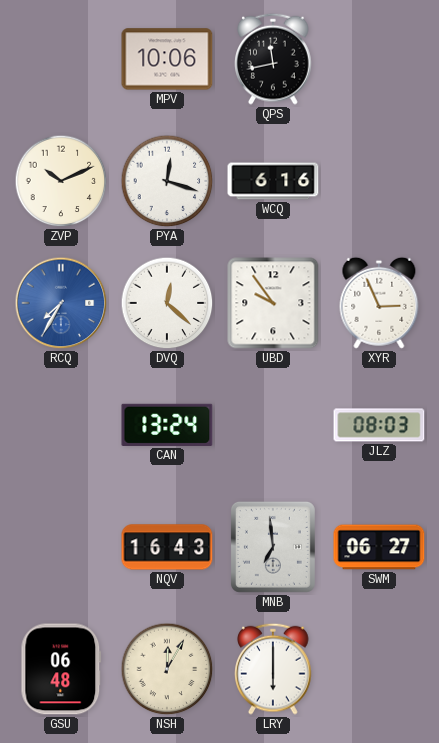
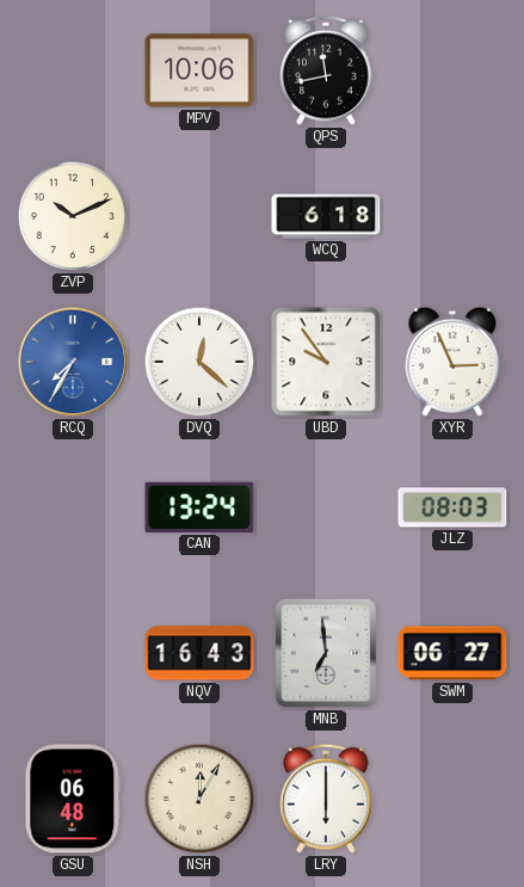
PYA: 12:18 -> none
WCQ: 6:16 -> 6:18
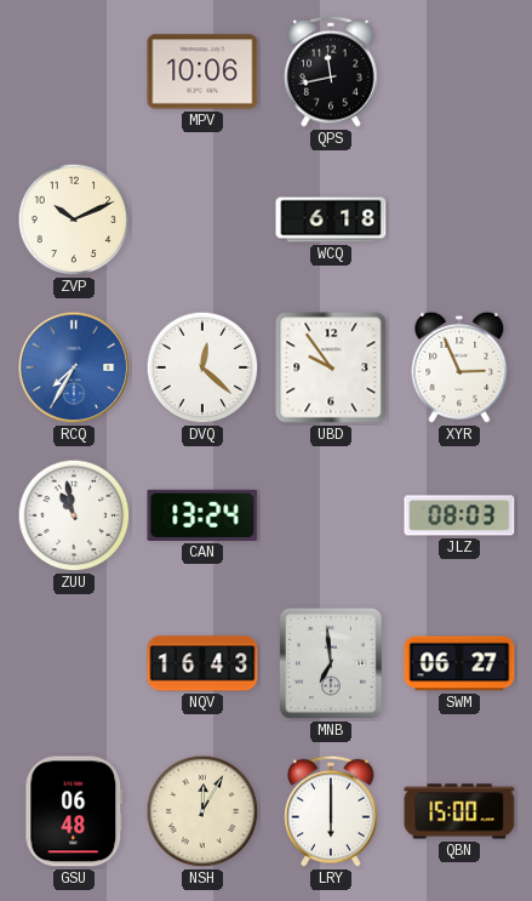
ZUU: none -> 10:58
QBN: none -> 15:00
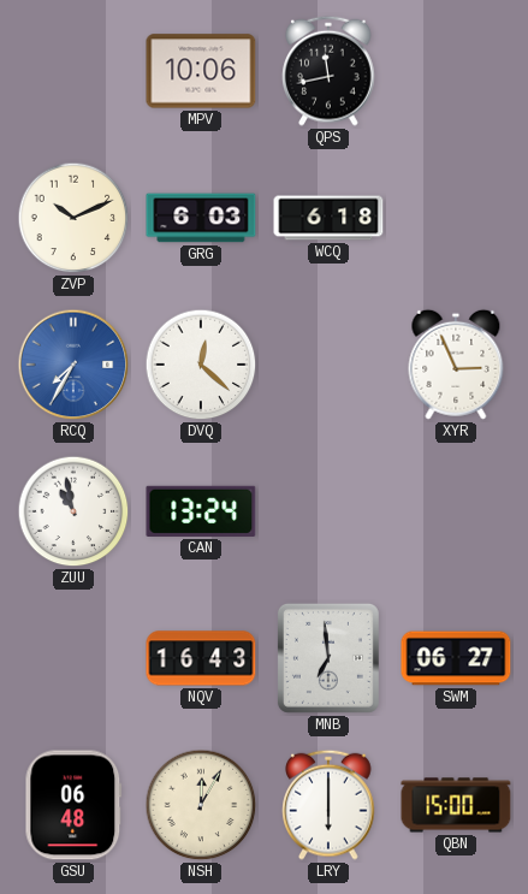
GRG: none -> 6:03
UBD: 9:54 -> none
JLZ: 08:03 -> none
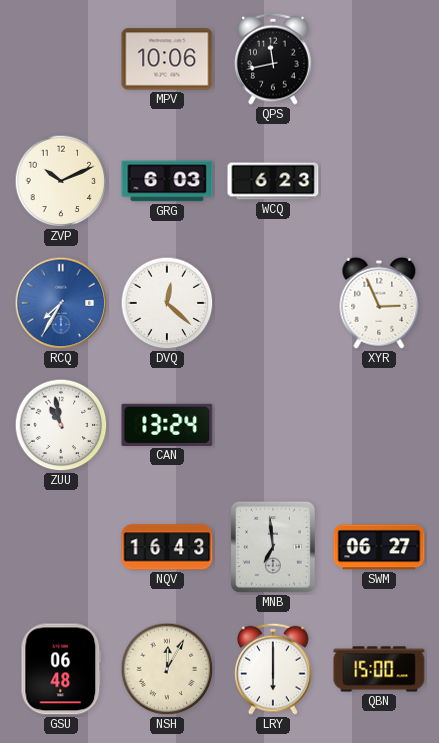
WCQ: 6:18 -> 6:23
